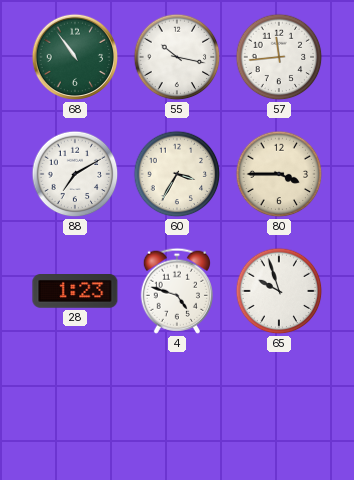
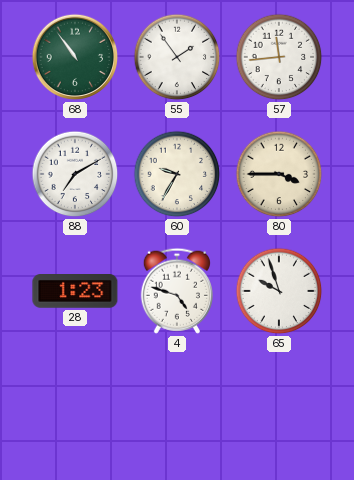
55: 10:17 -> 1:54
60: 3:35 -> 9:35
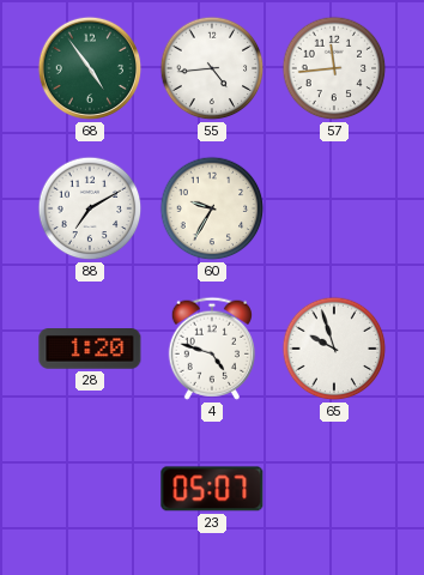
68: 10:54 -> 4:54
55: 1:54 -> 4:44
80: 3:45 -> none
28: 1:23 -> 1:20
23: none -> 05:07
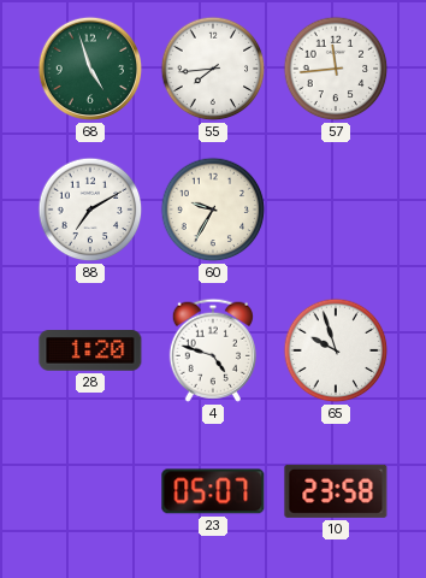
68: 4:54 -> 4:57
55: 4:44 -> 7:44
10: none -> 23:58
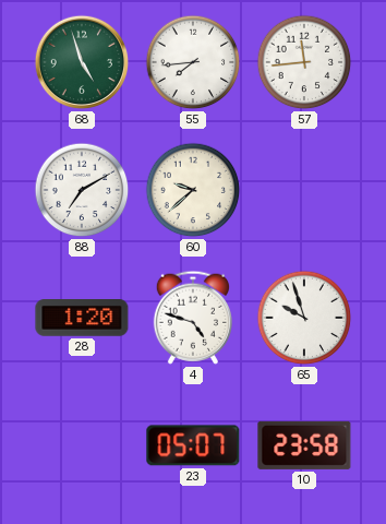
60: 9:35 -> 9:38
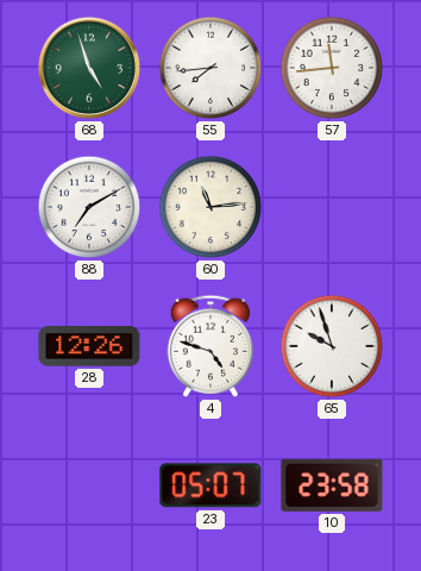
60: 9:38 -> 11:14
28: 1:20 -> 12:26
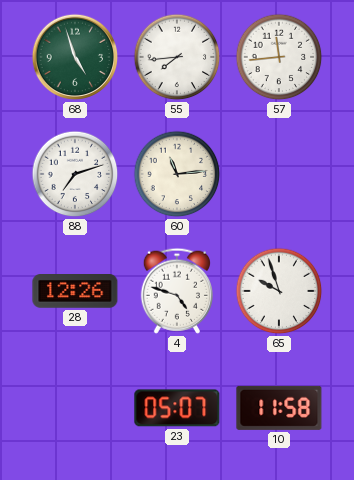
88: 7:10 -> 7:12
10: 23:58 -> 11:58
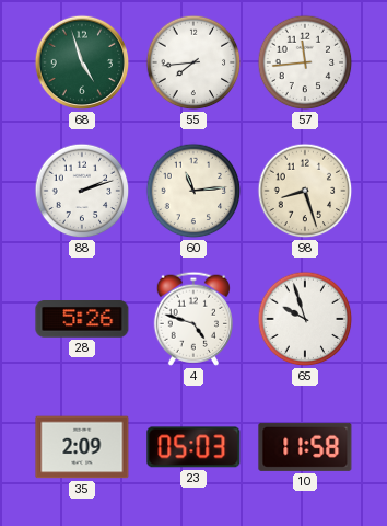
88: 7:12 -> 2:12
98: none -> 8:27
28: 12:26 -> 5:26
35: none -> 2:09
23: 05:07 -> 05:03
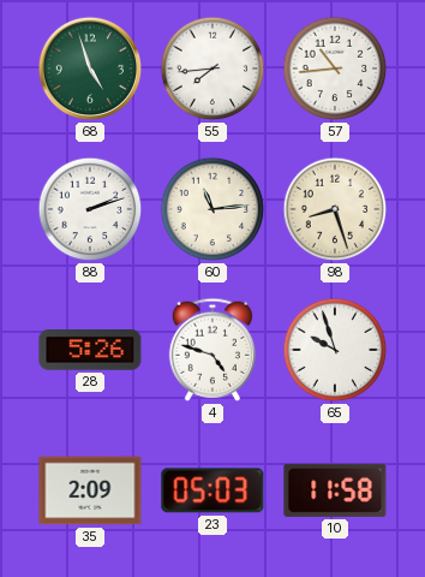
57: 11:44 -> 10:44
